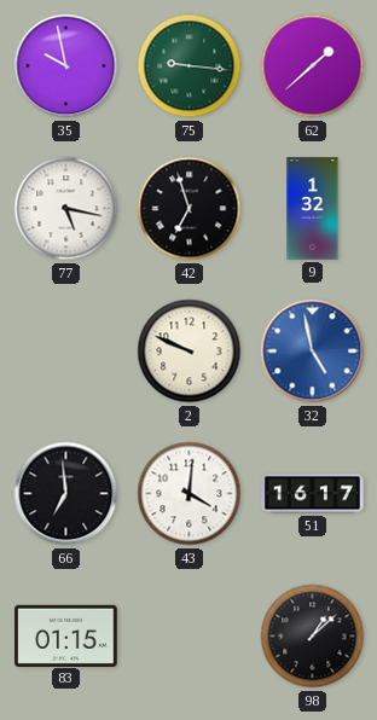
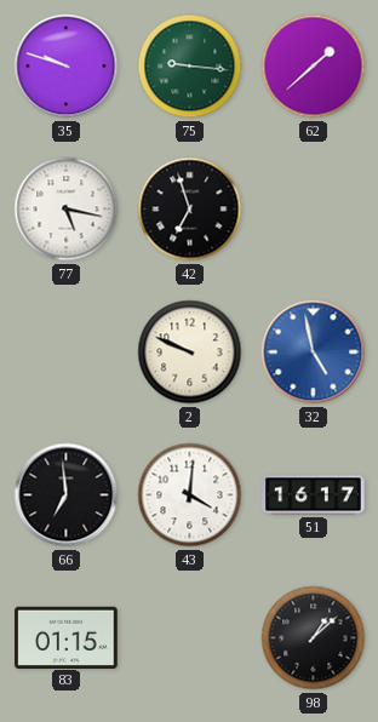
35: 9:58 -> 9:48
9: 1:32 -> none
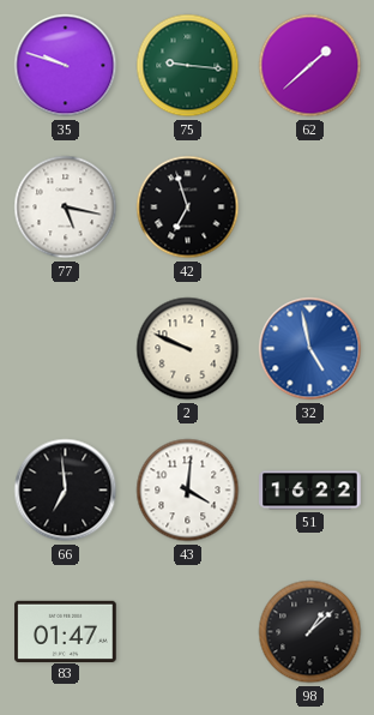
51: 16:17 -> 16:22
83: 01:15 -> 01:47
